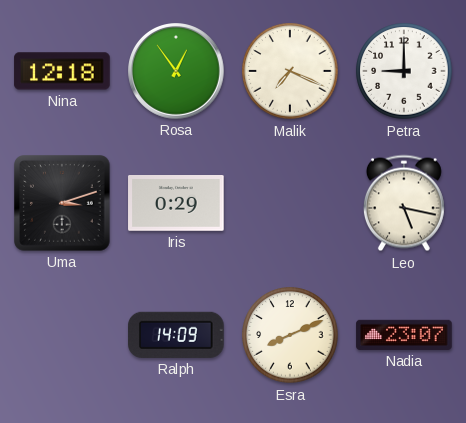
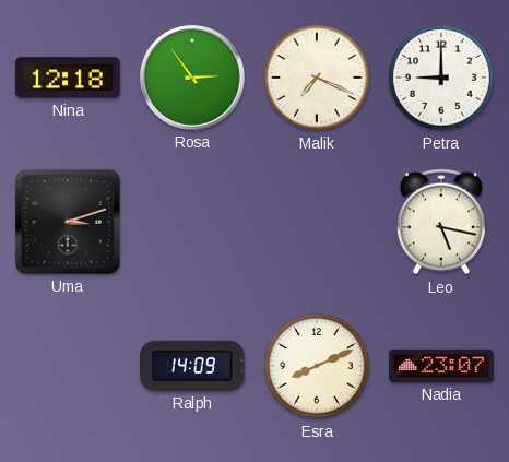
Rosa: 12:54 -> 2:54
Iris: 0:29 -> none
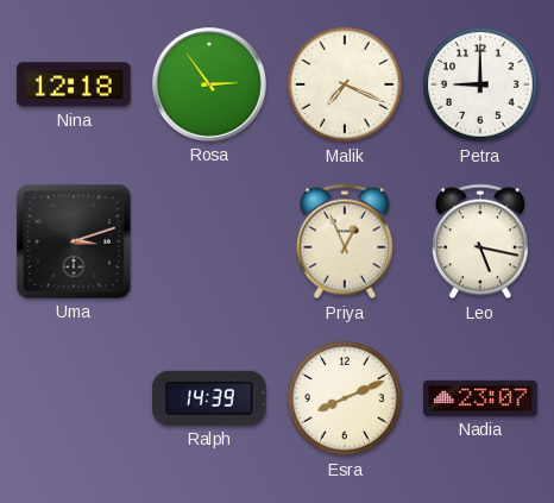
Priya: none -> 12:56
Ralph: 14:09 -> 14:39
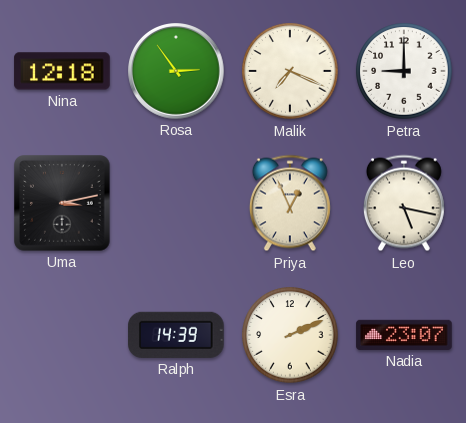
Uma: 3:12 -> 3:13
Esra: 8:11 -> 2:11
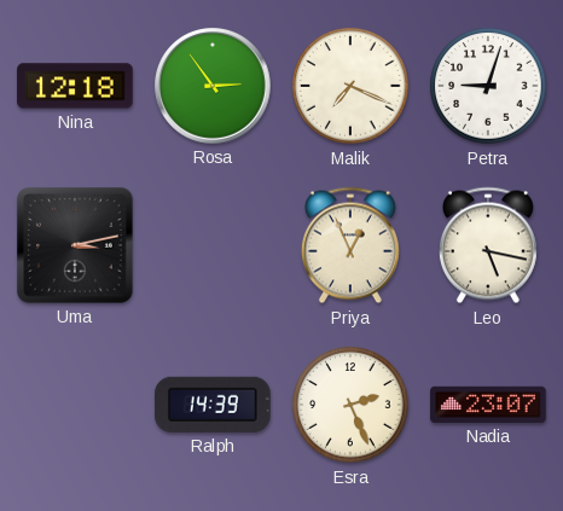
Petra: 9:00 -> 9:03
Esra: 2:11 -> 2:26
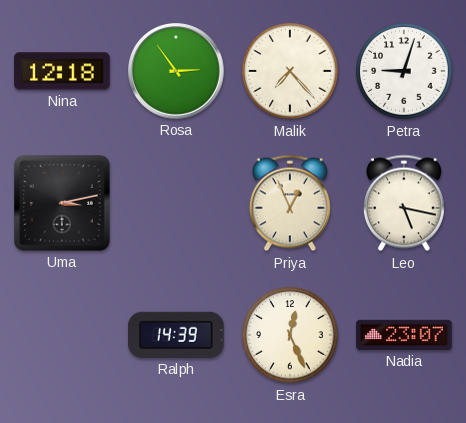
Malik: 7:19 -> 7:23
Esra: 2:26 -> 12:26
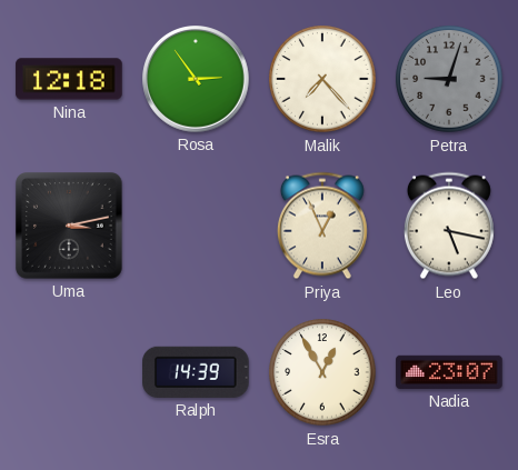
Petra dial: white -> grey
Esra: 12:26 -> 12:55
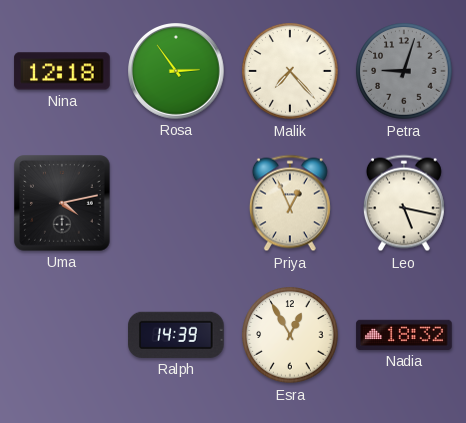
Uma: 3:13 -> 4:13
Nadia: 23:07 -> 18:32
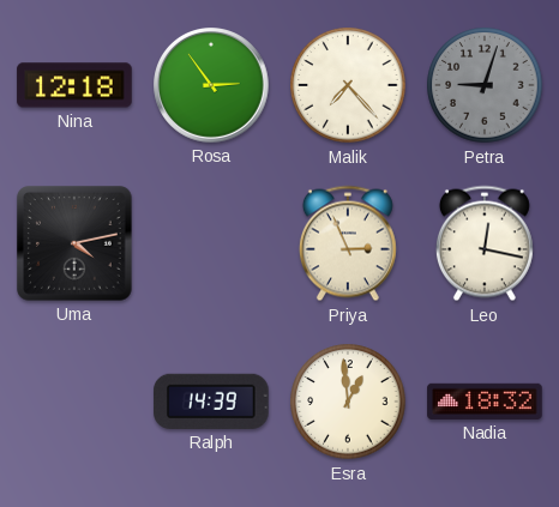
Priya: 12:56 -> 2:56
Leo: 5:17 -> 12:17
Esra: 12:55 -> 12:59
